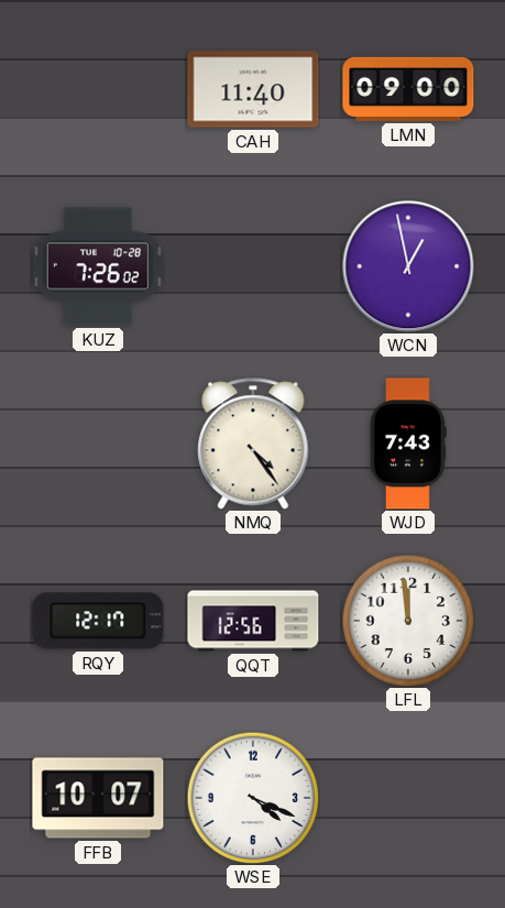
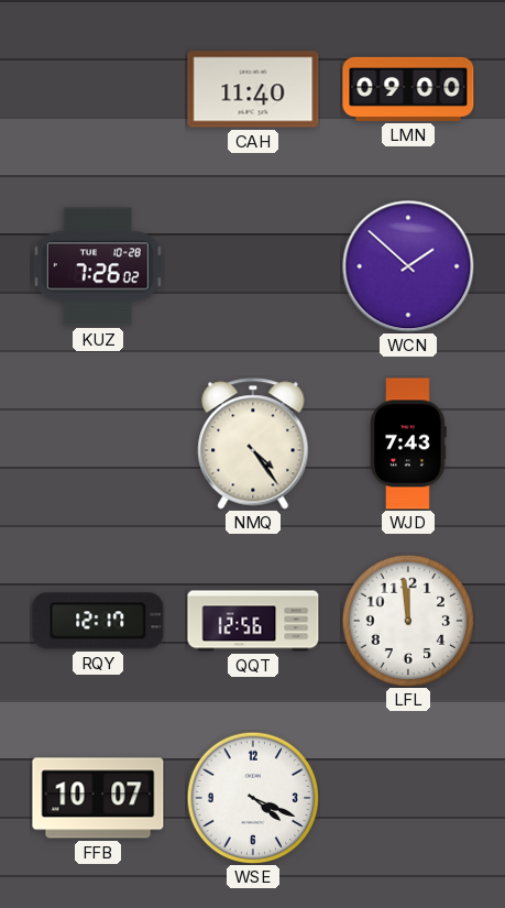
WCN: 12:58 -> 1:52
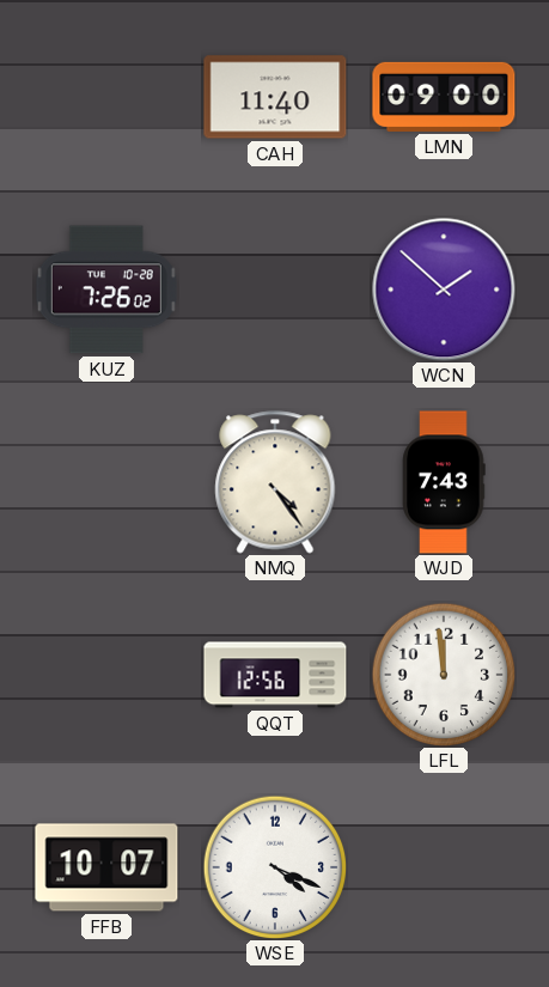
RQY: 12:17 -> none
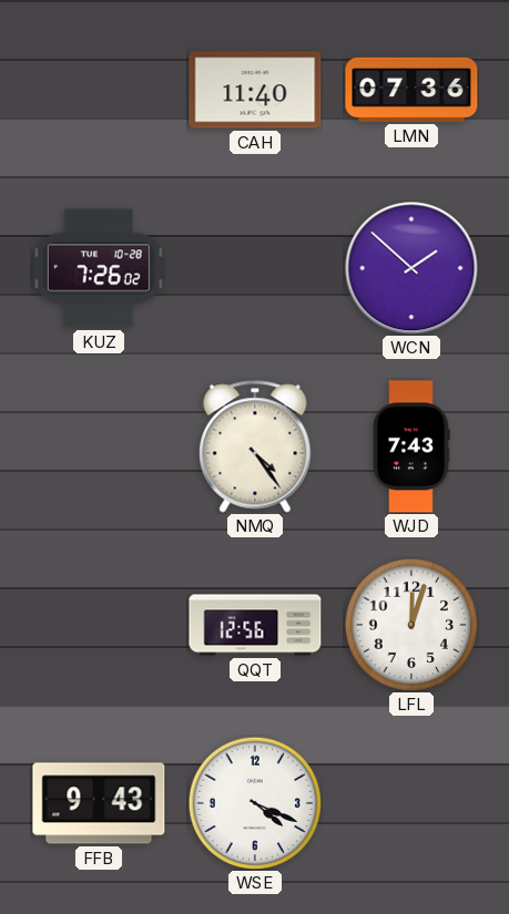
LMN: 09:00 -> 07:36
LFL: 11:59 -> 12:03
FFB: 10:07 -> 9:43
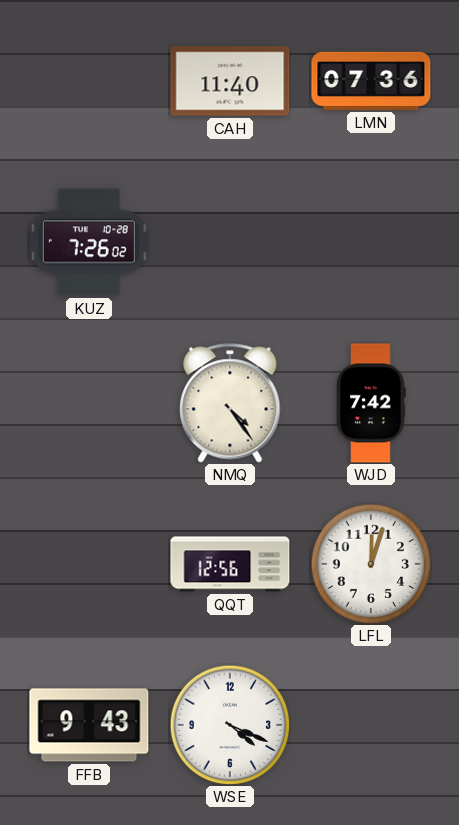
WCN: 1:52 -> none
WJD: 7:43 -> 7:42
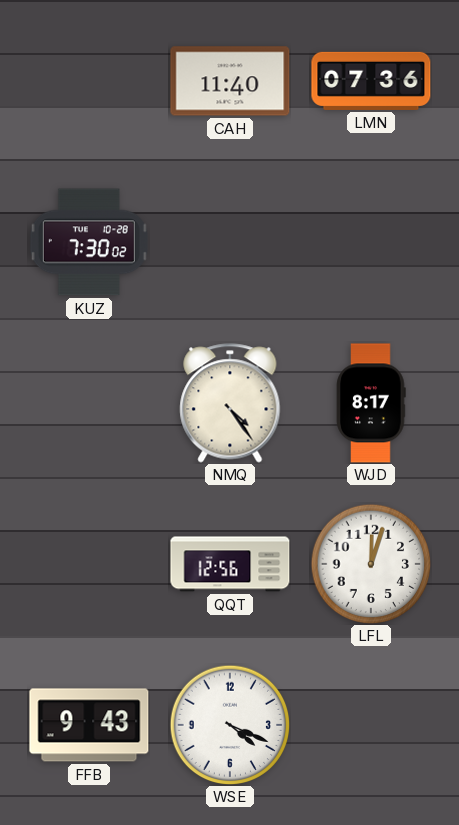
KUZ: 7:26 -> 7:30
WJD: 7:42 -> 8:17
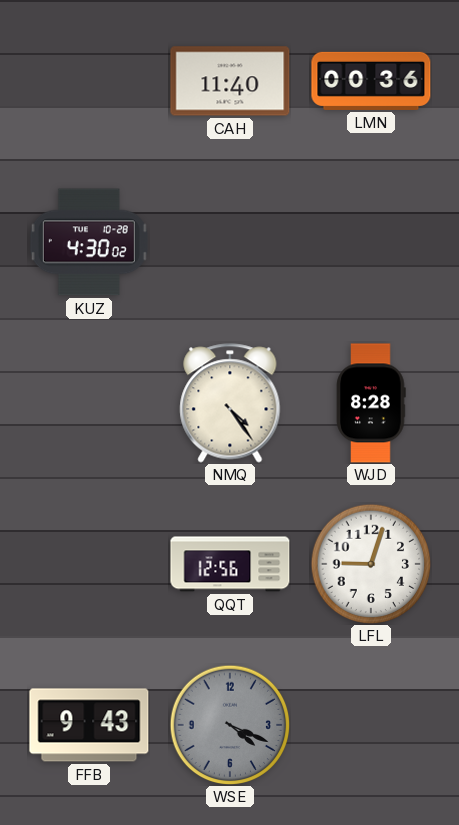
LMN: 07:36 -> 00:36
KUZ: 7:30 -> 4:30
WJD: 8:17 -> 8:28
LFL: 12:03 -> 9:03
WSE dial: white -> grey
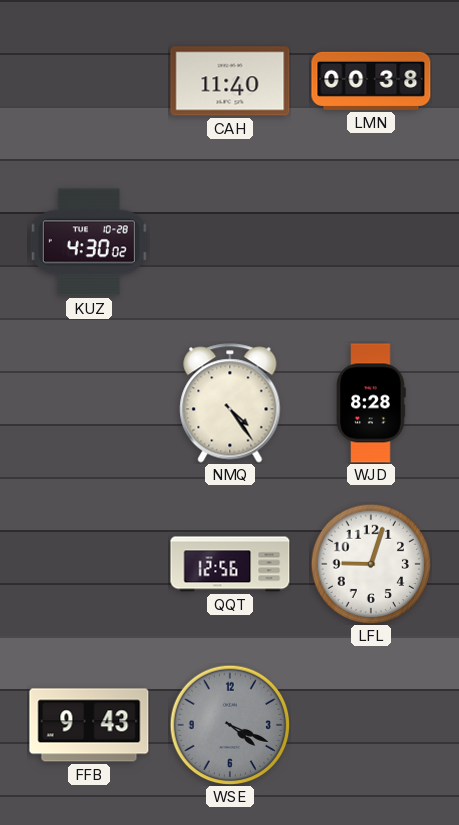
LMN: 00:36 -> 00:38
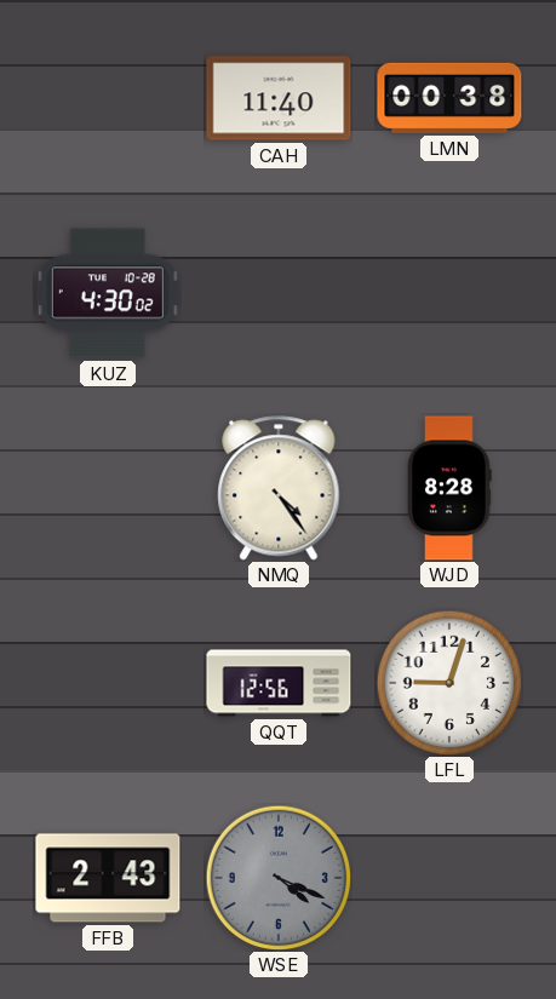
FFB: 9:43 -> 2:43
